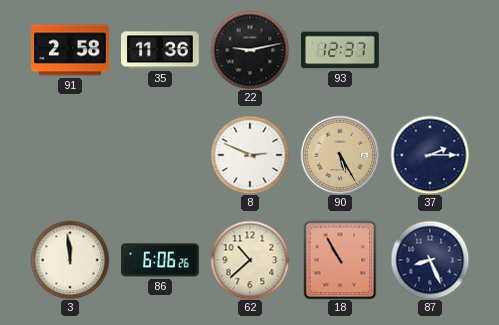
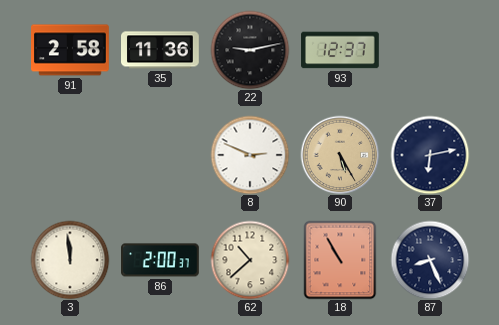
37: 2:15 -> 6:13
86: 6:06 -> 2:00
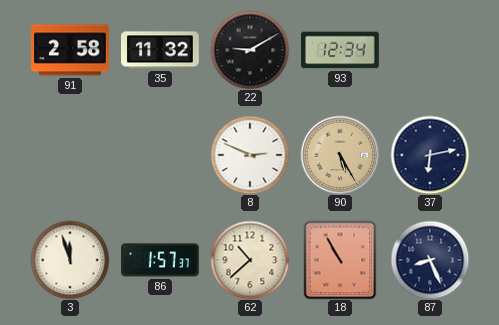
35: 11:36 -> 11:32
22: 9:13 -> 9:10
93: 12:37 -> 12:34
3: 11:59 -> 11:57
86: 2:00 -> 1:57
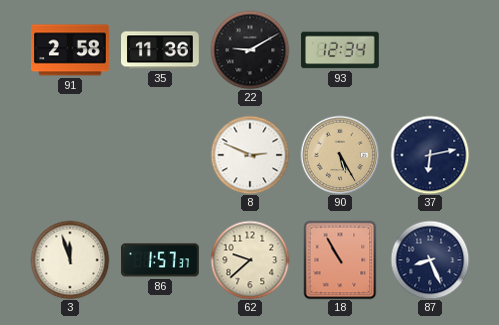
35: 11:32 -> 11:36
62: 10:38 -> 9:38
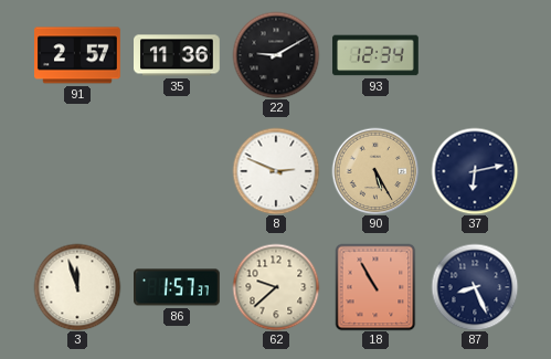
91: 2:58 -> 2:57
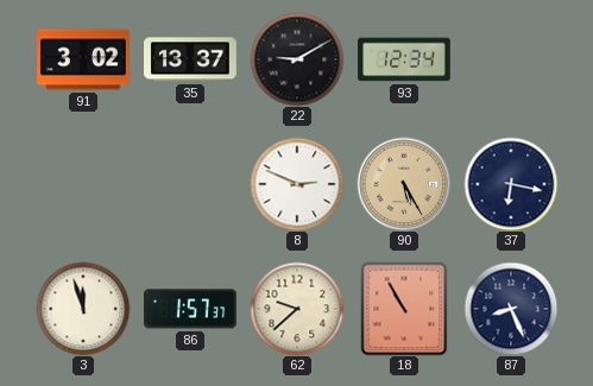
91: 2:57 -> 3:02
35: 11:36 -> 13:37
37: 6:13 -> 6:17
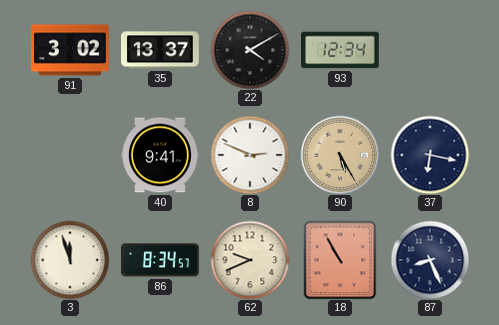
22: 9:10 -> 4:10
40: none -> 9:41
86: 1:57 -> 8:34
62: 9:38 -> 9:41
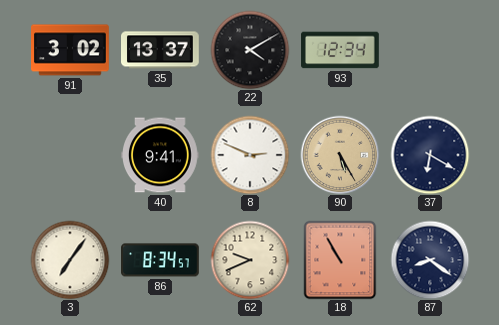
37: 6:17 -> 6:20
3: 11:57 -> 7:06
87: 8:26 -> 8:21
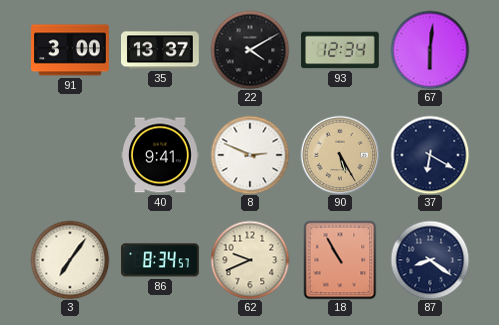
91: 3:02 -> 3:00
67: none -> 6:01
